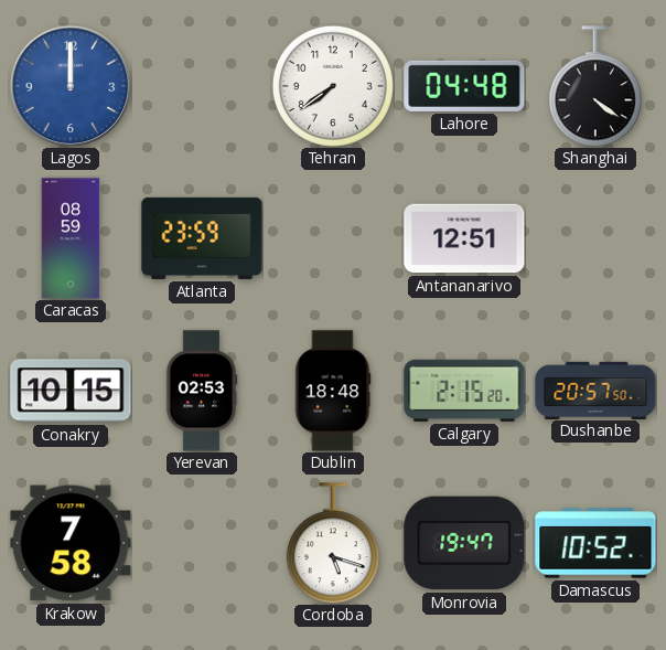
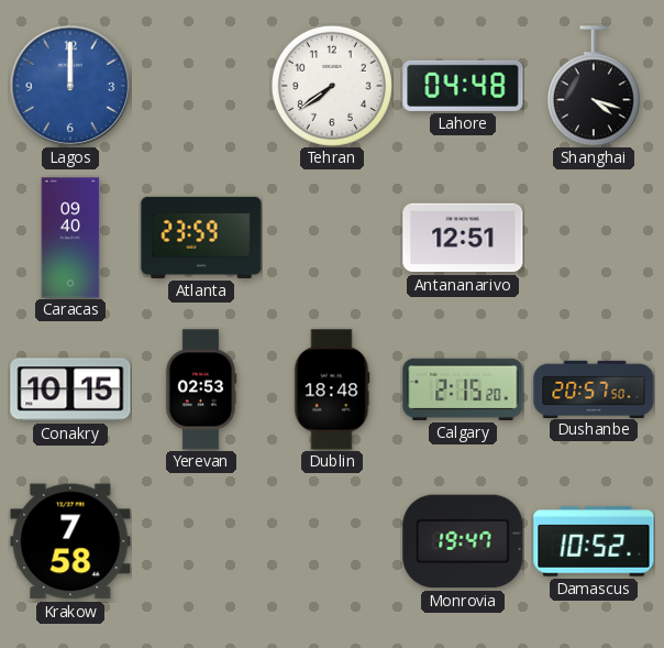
Shanghai: 4:21 -> 4:18
Caracas: 08:59 -> 09:40
Cordoba: 5:18 -> none
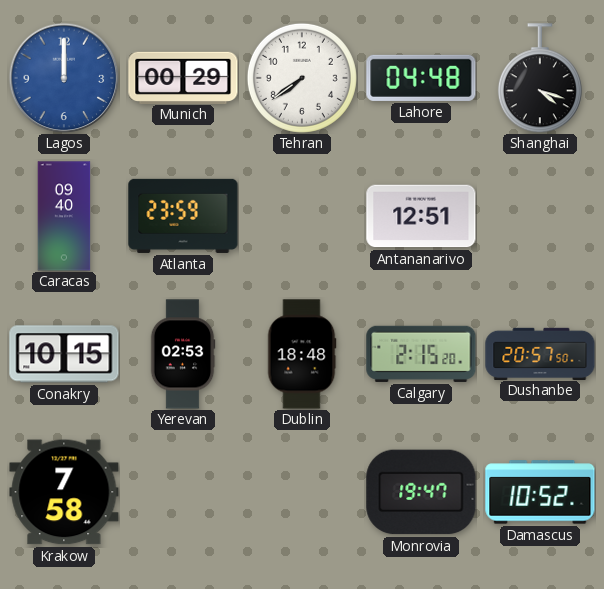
Munich: none -> 00:29
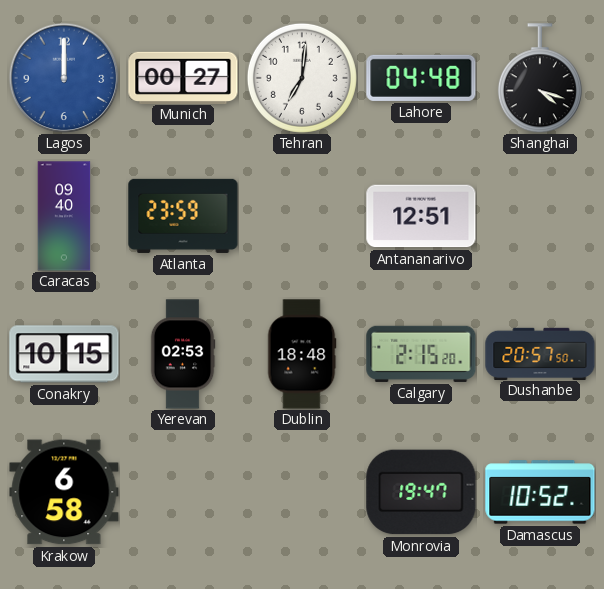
Munich: 00:29 -> 00:27
Tehran: 7:39 -> 7:01
Krakow: 7:58 -> 6:58
